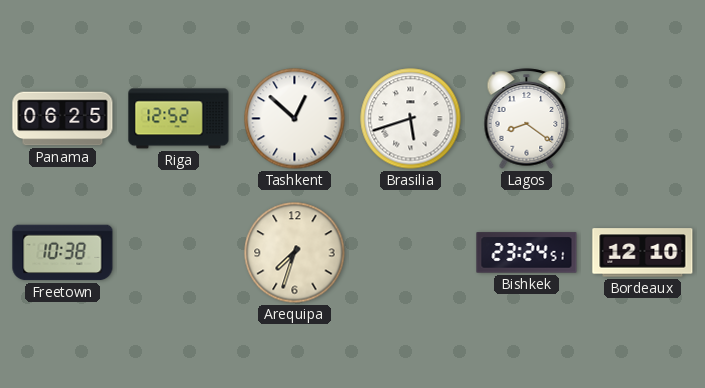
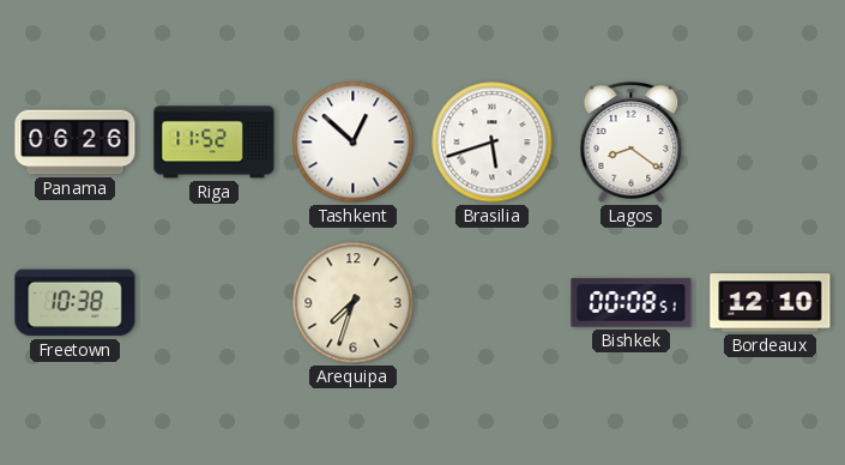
Panama: 06:25 -> 06:26
Riga: 12:52 -> 11:52
Bishkek: 23:24 -> 00:08
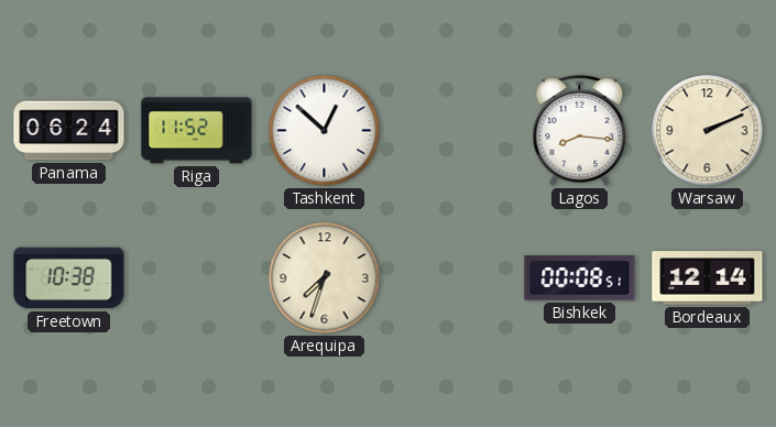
Panama: 06:26 -> 06:24
Brasilia: 5:42 -> none
Lagos: 8:21 -> 8:16
Warsaw: none -> 2:11
Bordeaux: 12:10 -> 12:14
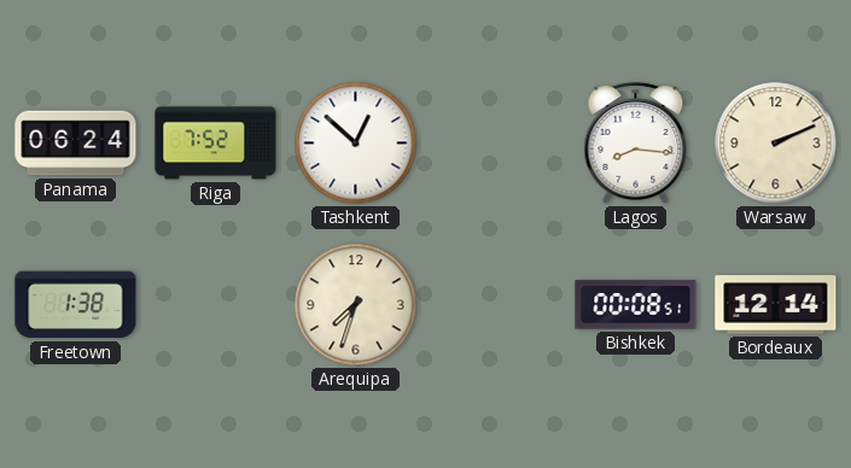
Riga: 11:52 -> 7:52
Freetown: 10:38 -> 1:38
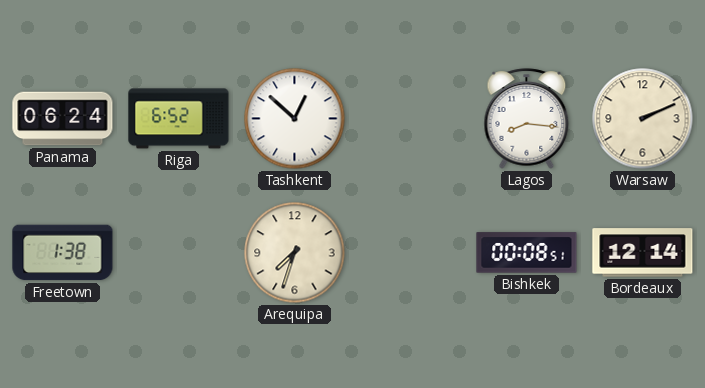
Riga: 7:52 -> 6:52
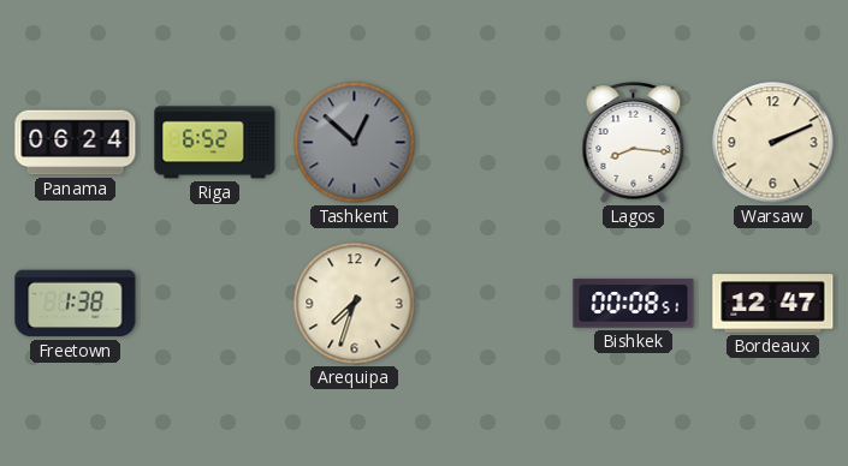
Tashkent dial: white -> grey
Bordeaux: 12:14 -> 12:47
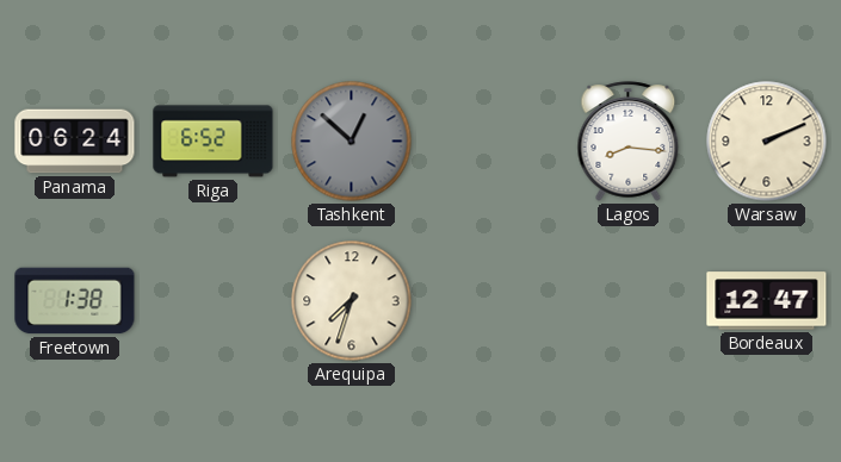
Bishkek: 00:08 -> none
